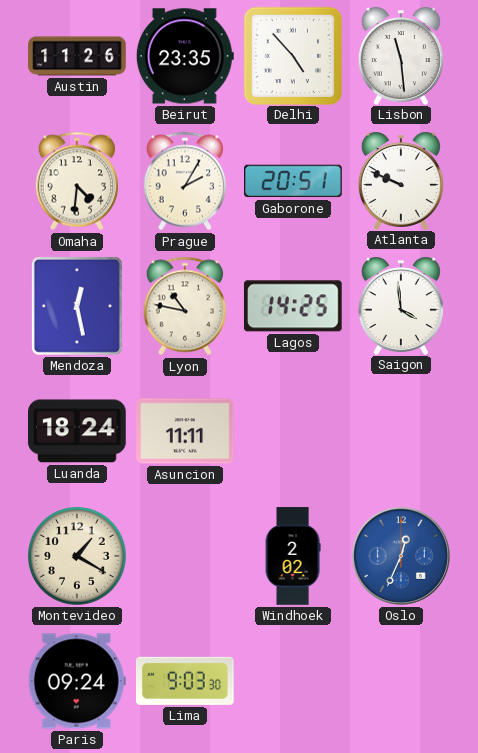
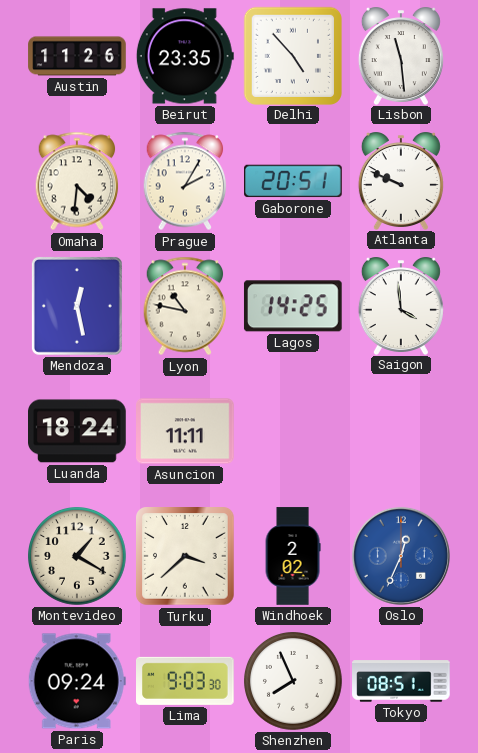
Turku: none -> 3:38
Shenzhen: none -> 7:56
Tokyo: none -> 08:51
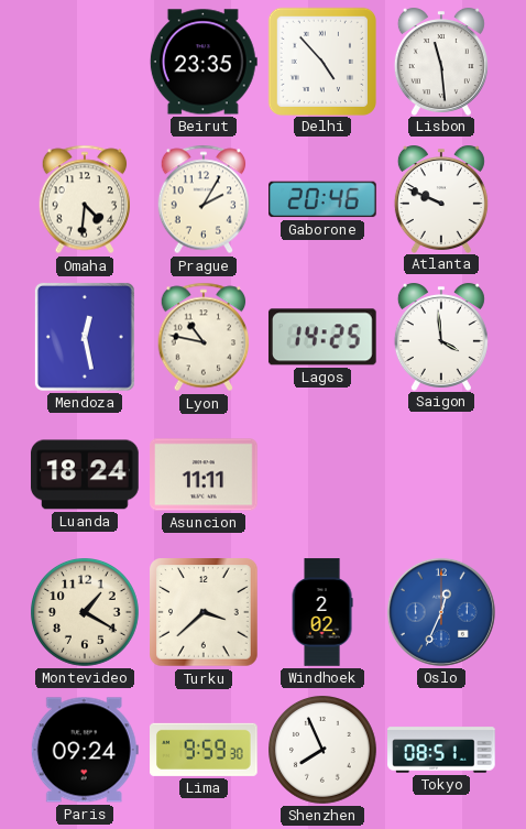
Austin: 11:26 -> none
Gaborone: 20:51 -> 20:46
Lima: 9:03 -> 9:59
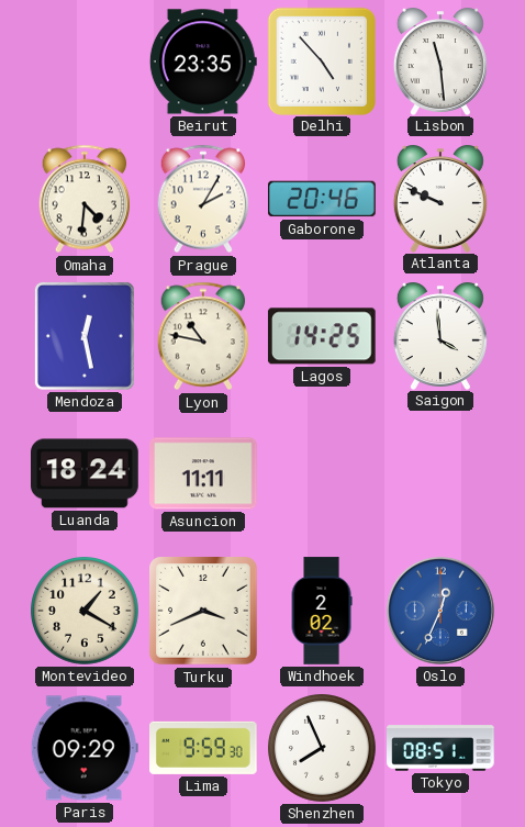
Turku: 3:38 -> 3:41
Paris: 09:24 -> 09:29
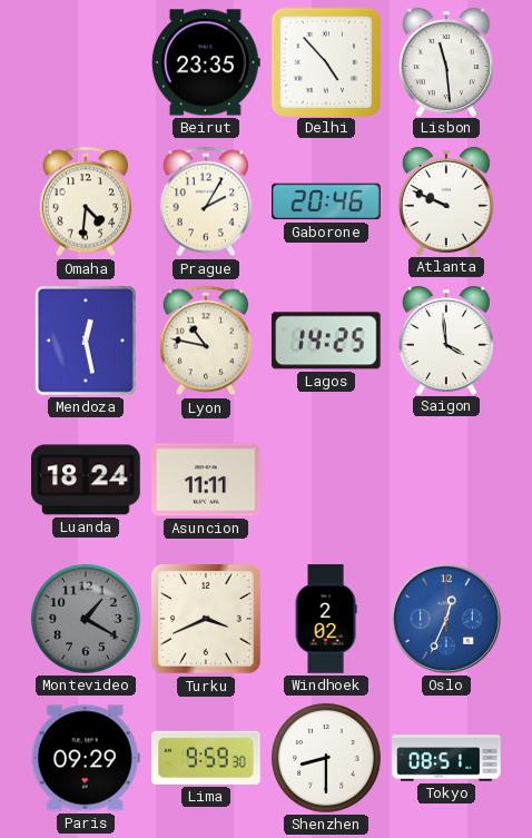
Montevideo dial: cream -> grey
Shenzhen: 7:56 -> 8:30
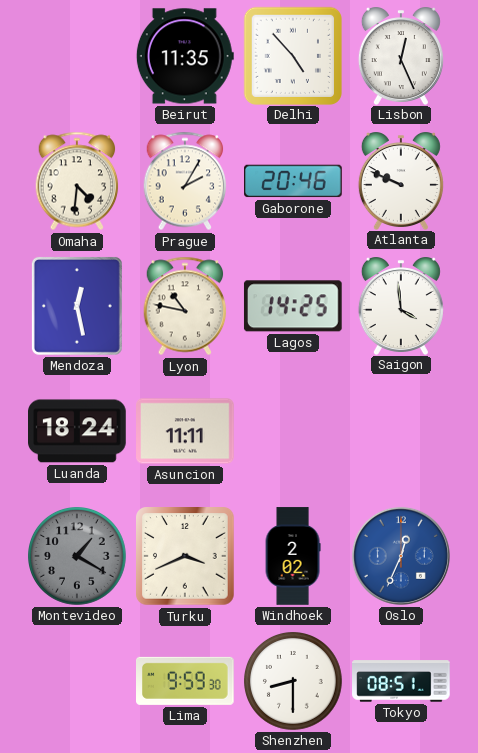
Beirut: 23:35 -> 11:35
Lisbon: 11:29 -> 12:26
Paris: 09:29 -> none
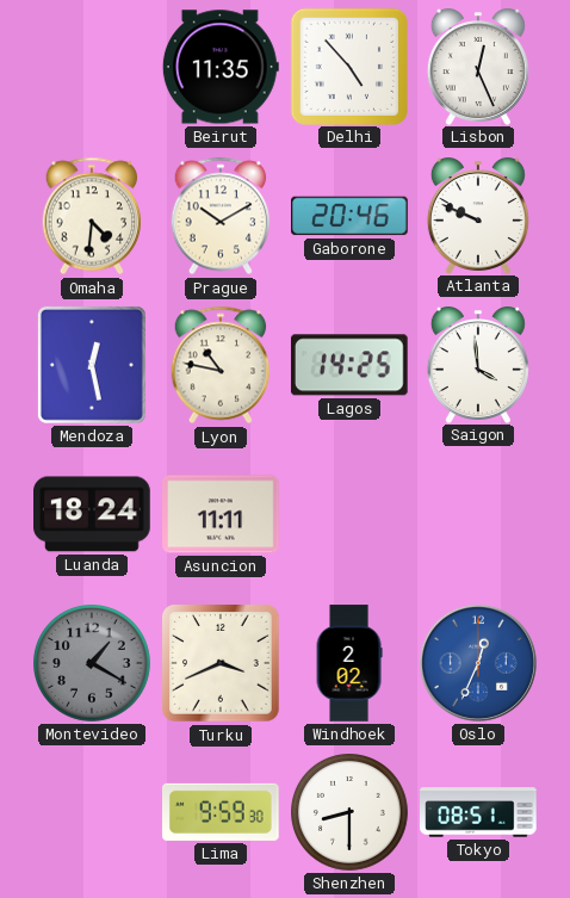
Prague: 2:05 -> 10:10
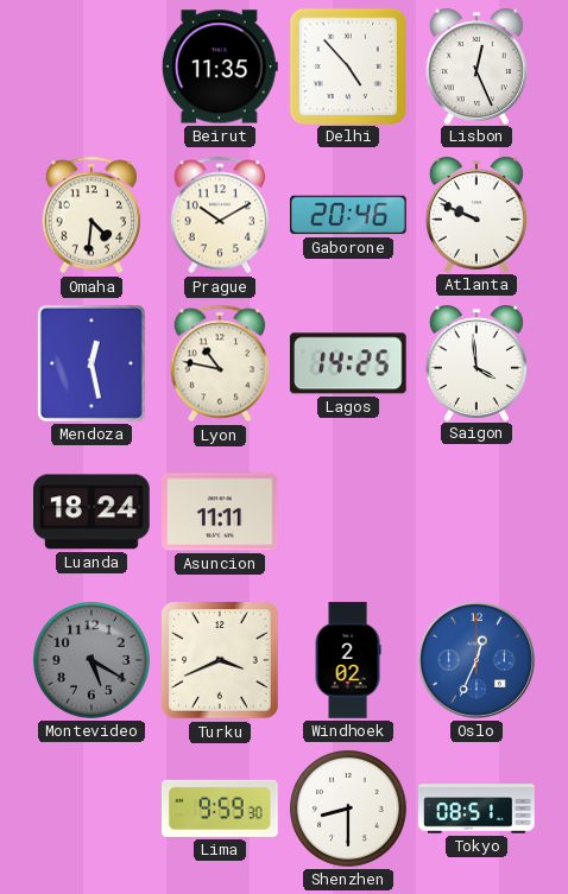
Montevideo: 1:20 -> 5:20
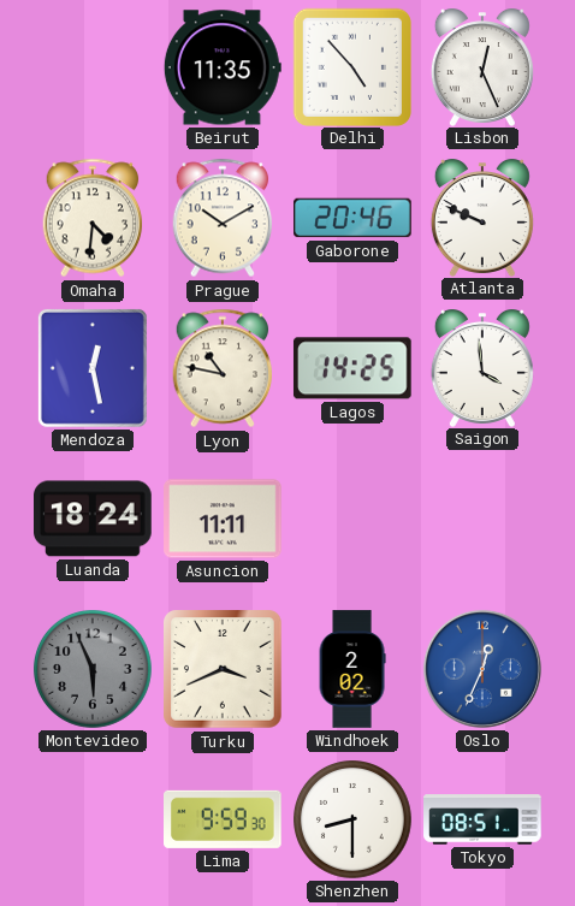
Montevideo: 5:20 -> 5:56
